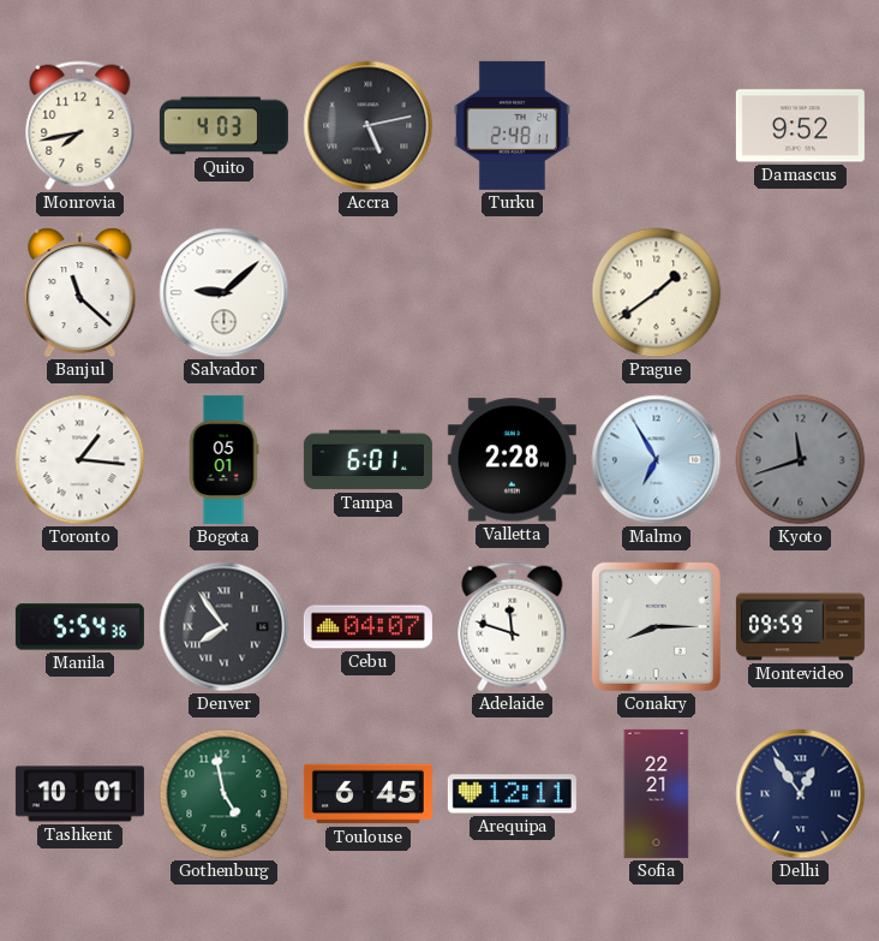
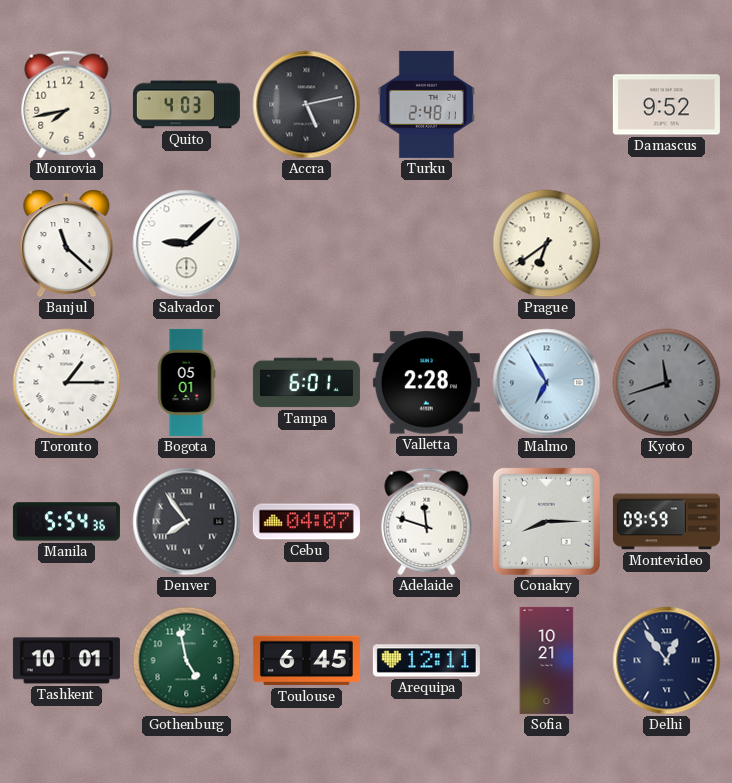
Prague: 1:39 -> 6:39
Toronto: 1:16 -> 1:15
Sofia: 22:21 -> 10:21
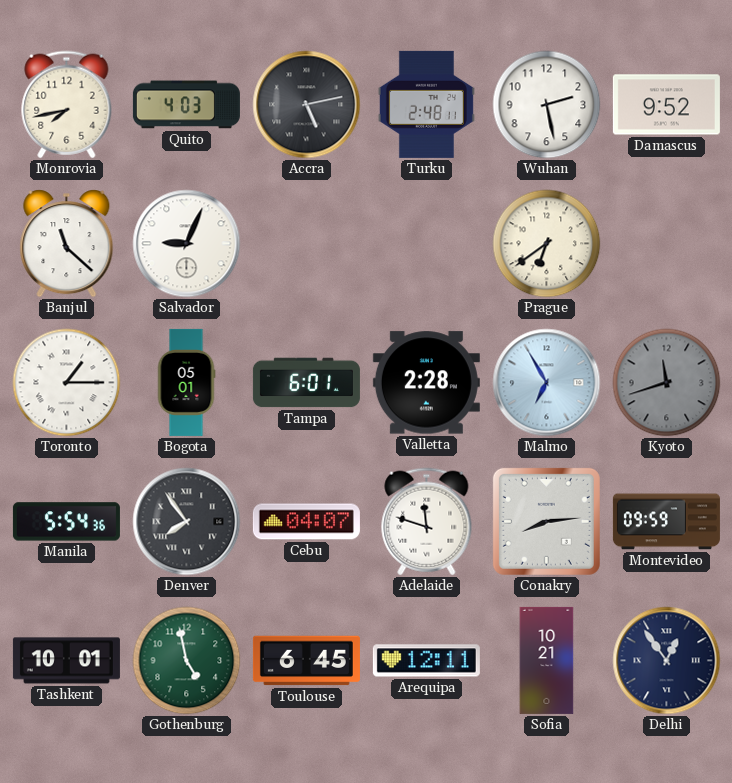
Wuhan: none -> 2:28
Salvador: 9:08 -> 9:04
Conakry: 8:15 -> 8:14
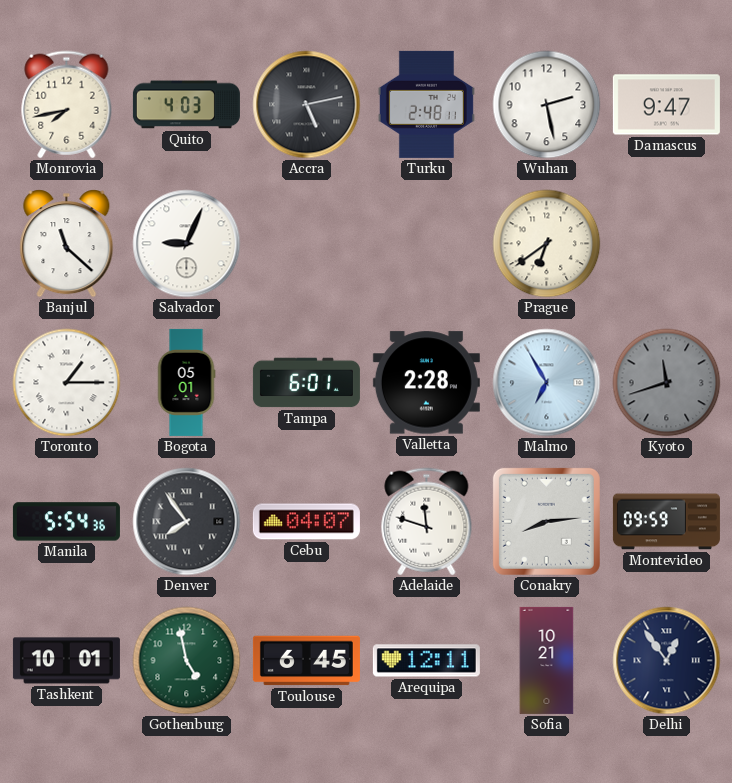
Damascus: 9:52 -> 9:47
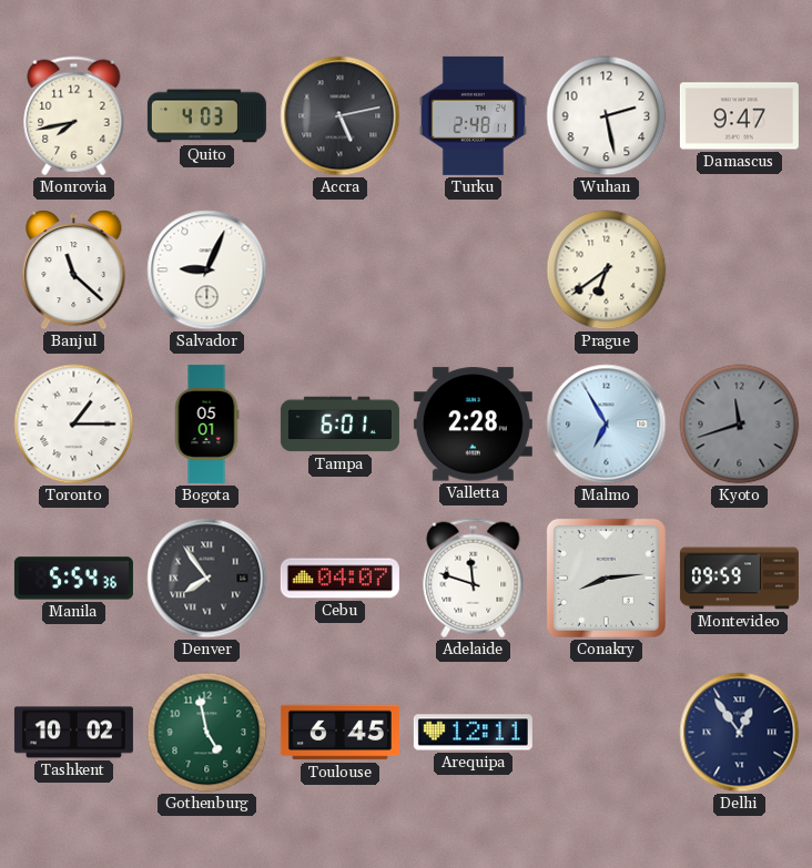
Tashkent: 10:01 -> 10:02
Sofia: 10:21 -> none
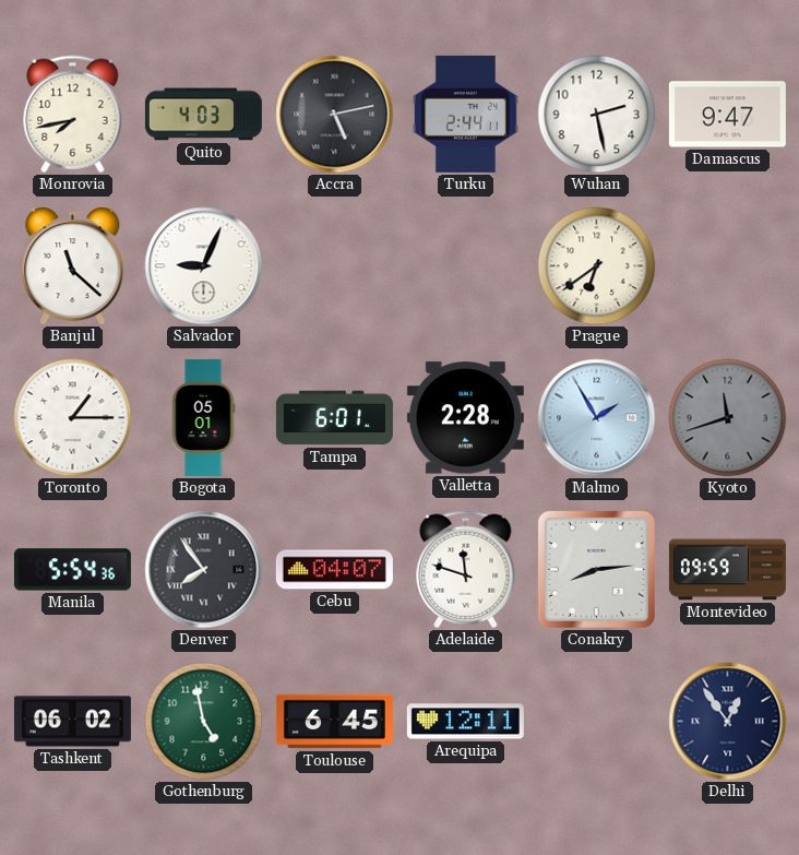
Turku: 2:48 -> 2:44
Malmo: 6:55 -> 1:55
Tashkent: 10:02 -> 06:02
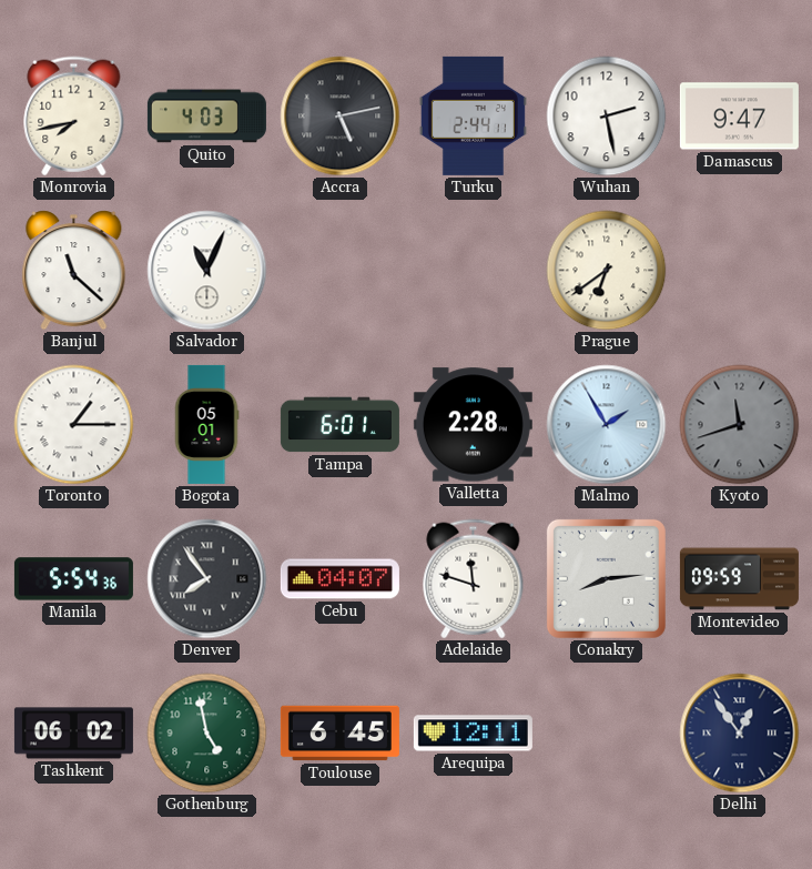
Salvador: 9:04 -> 11:04
